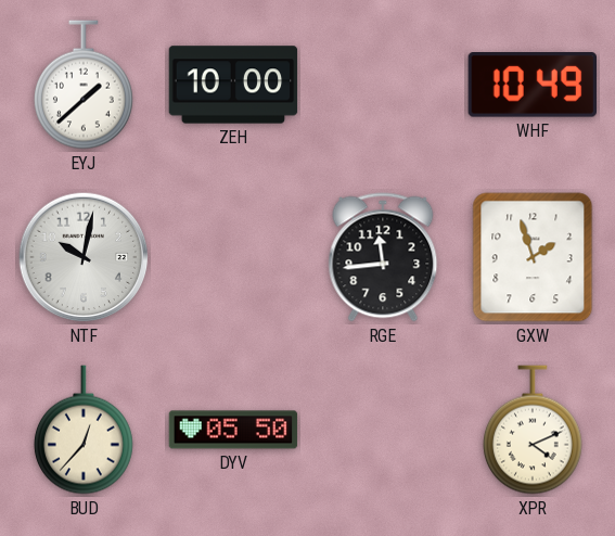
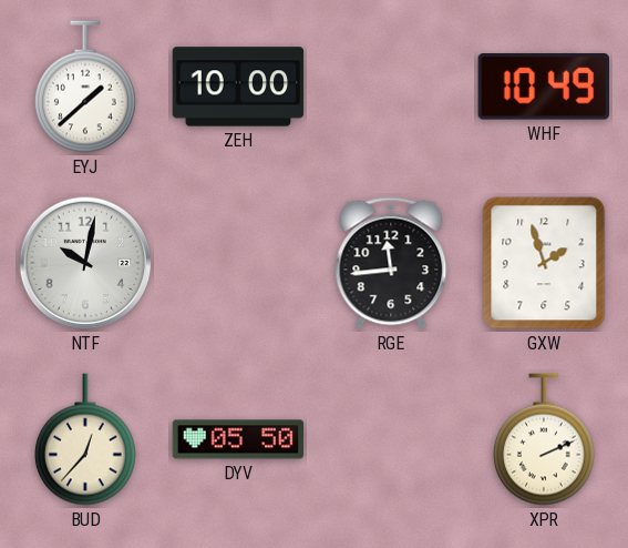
XPR: 4:11 -> 2:11
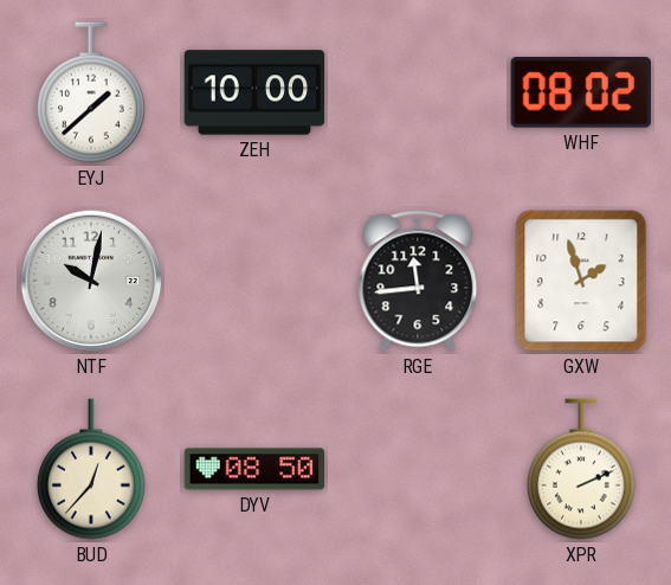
WHF: 10:49 -> 08:02
DYV: 05:50 -> 08:50
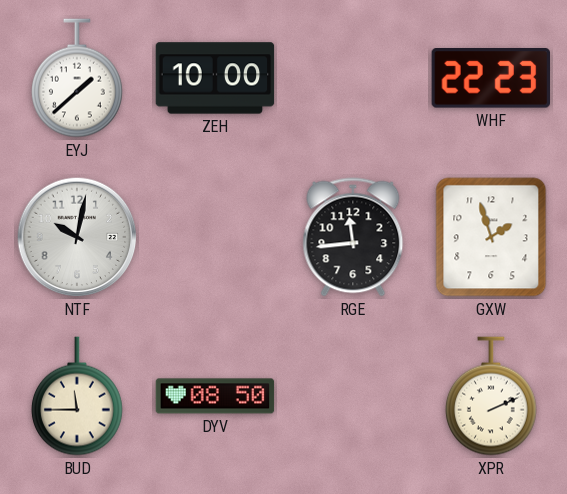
WHF: 08:02 -> 22:23
BUD: 12:37 -> 11:45
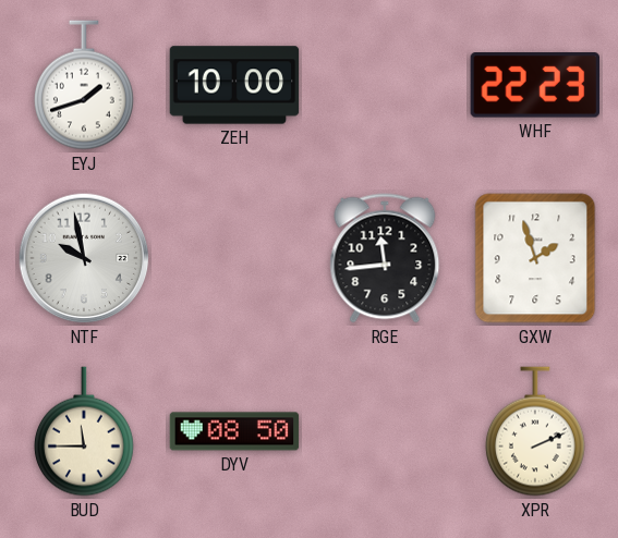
EYJ: 1:38 -> 1:42
NTF: 10:02 -> 9:58
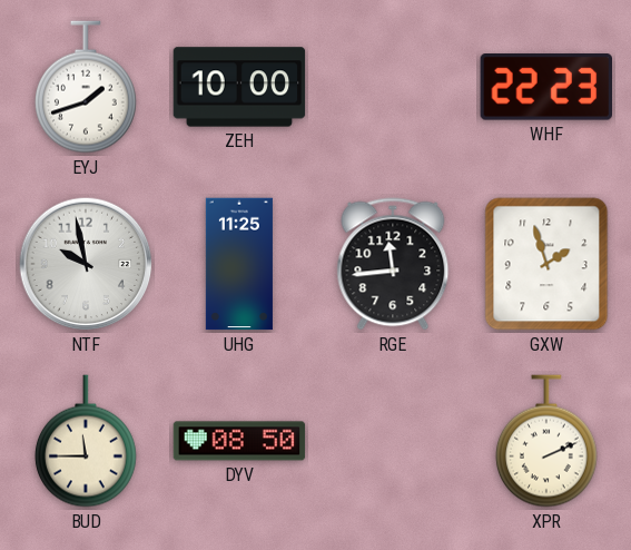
UHG: none -> 11:25
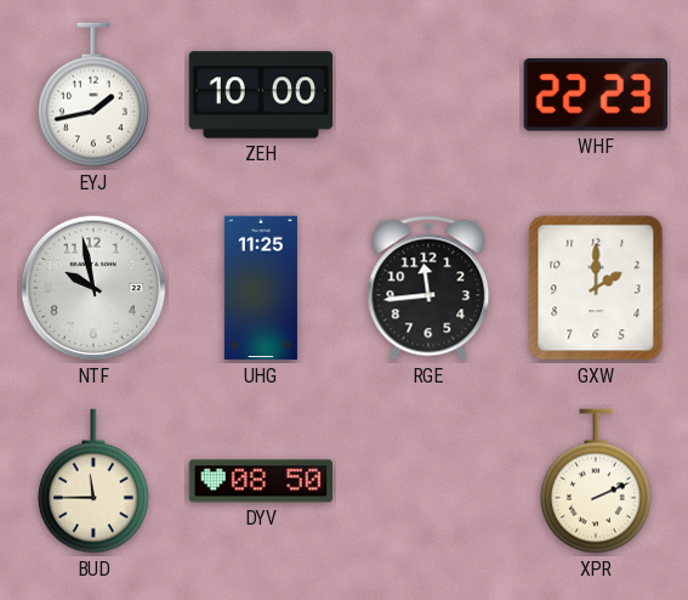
EYJ: 1:42 -> 1:43
GXW: 1:57 -> 2:00
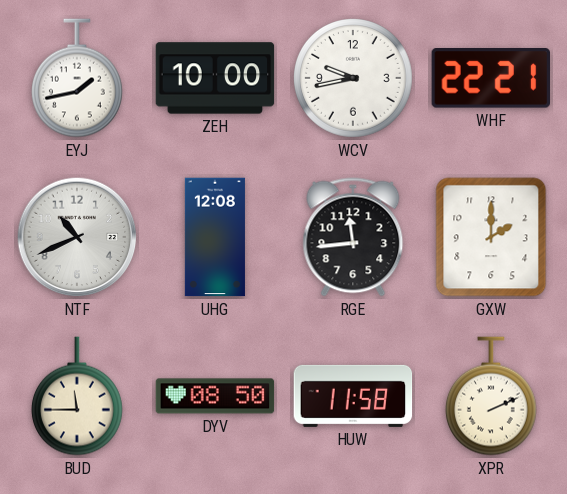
WCV: none -> 9:43
WHF: 22:23 -> 22:21
NTF: 9:58 -> 10:41
UHG: 11:25 -> 12:08
HUW: none -> 11:58
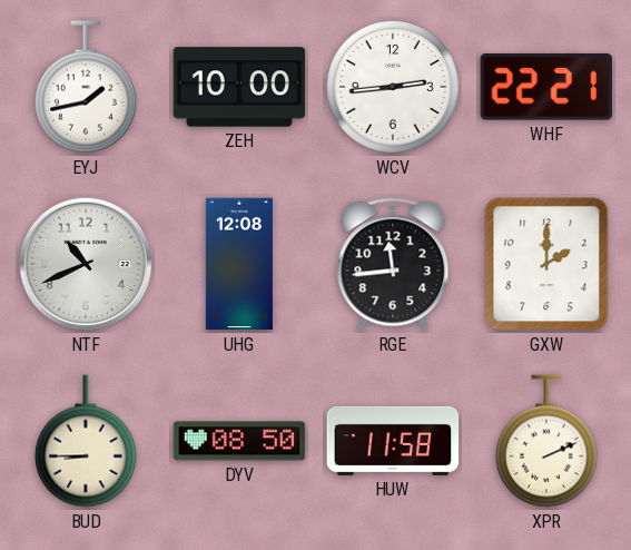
WCV: 9:43 -> 2:44
BUD: 11:45 -> 8:45
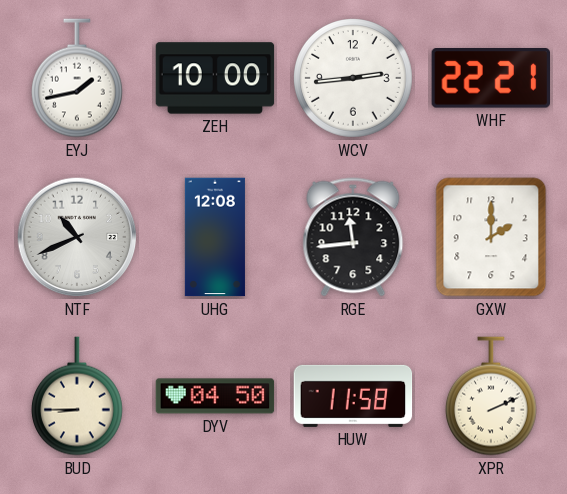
DYV: 08:50 -> 04:50
